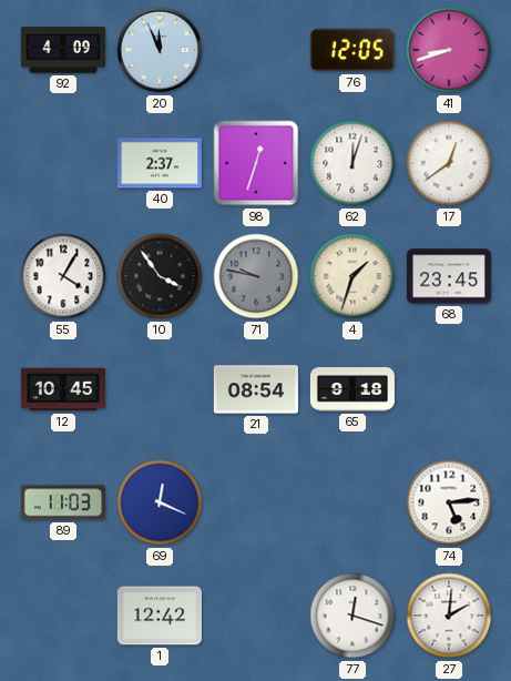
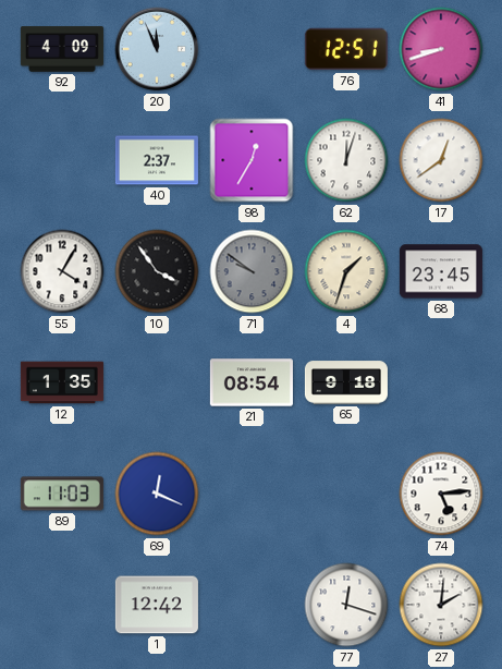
76: 12:05 -> 12:51
98: 12:33 -> 12:35
71: 9:47 -> 9:51
12: 10:45 -> 1:35
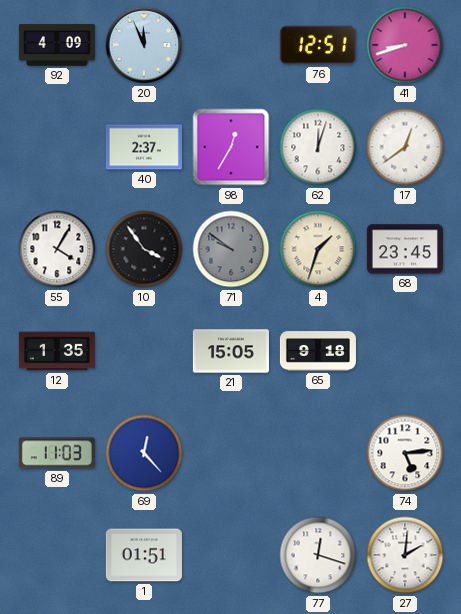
21: 08:54 -> 15:05
69: 12:19 -> 12:23
1: 12:42 -> 01:51
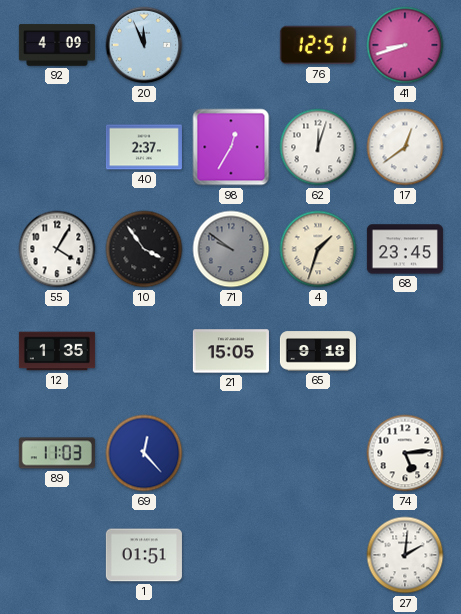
77: 12:18 -> none
